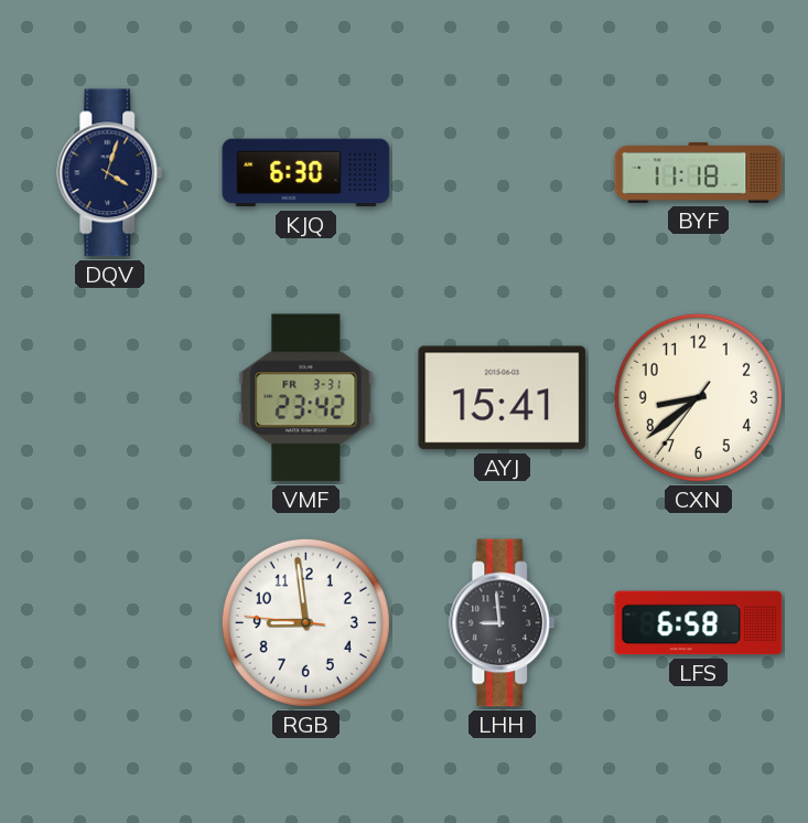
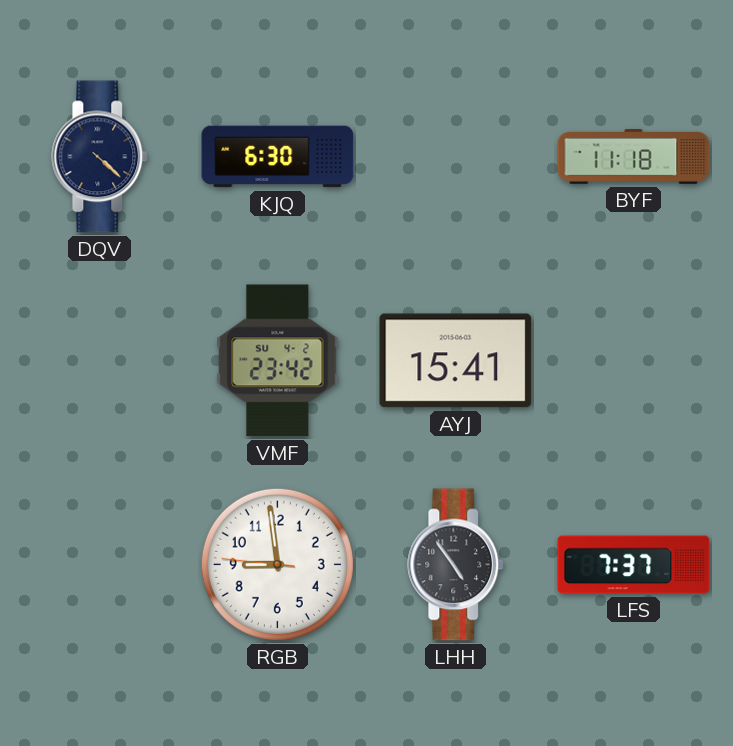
DQV: 4:03 -> 4:22
VMF date: FR 3-31 -> SU 4-2
CXN: 8:38 -> none
LHH: 8:59 -> 4:54
LFS: 6:58 -> 7:37
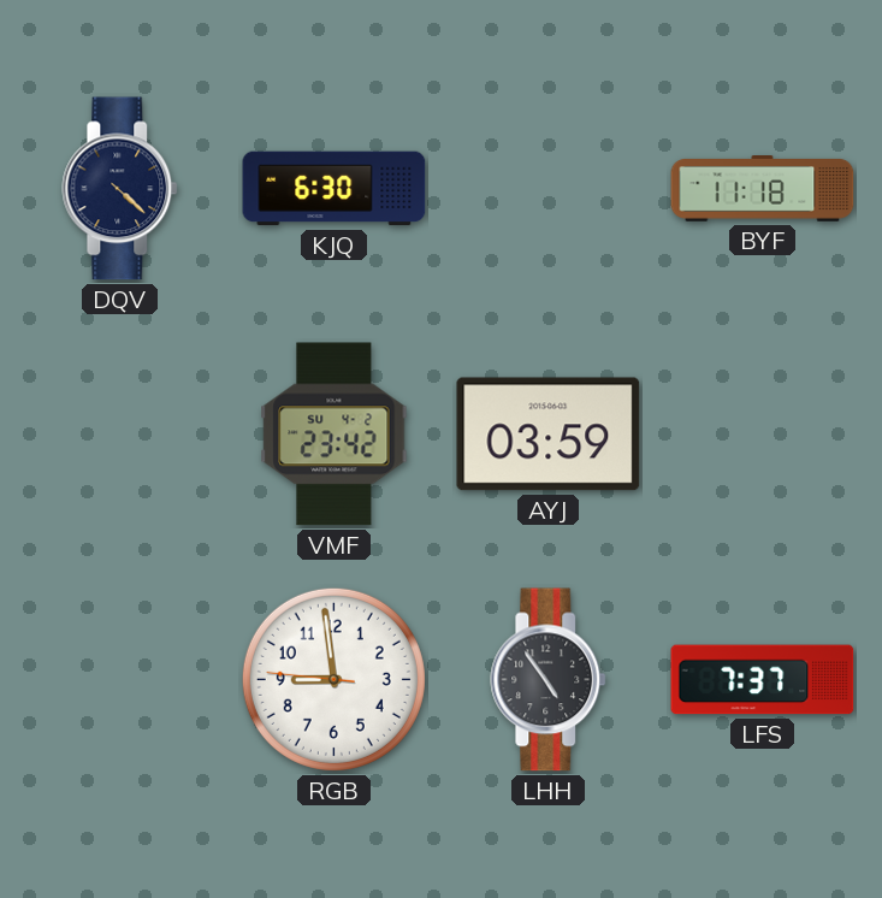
AYJ: 15:41 -> 03:59
